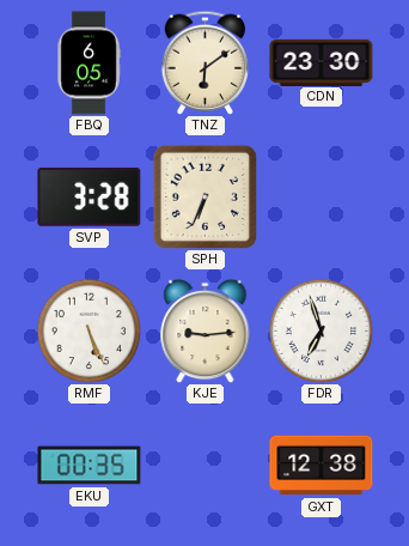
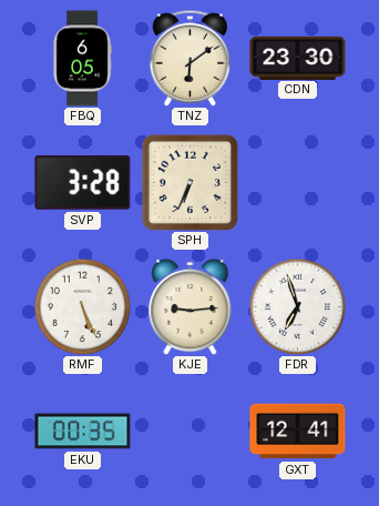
GXT: 12:38 -> 12:41
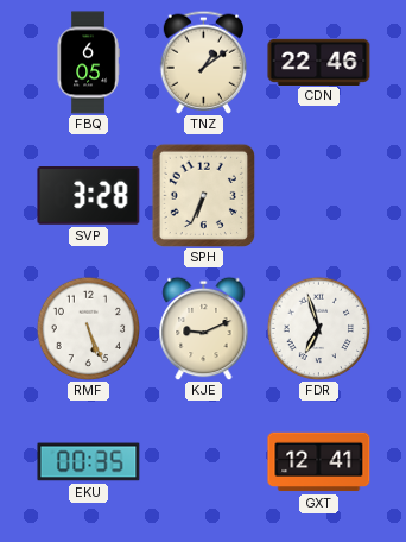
TNZ: 6:09 -> 1:09
CDN: 23:30 -> 22:46
KJE: 9:14 -> 9:11
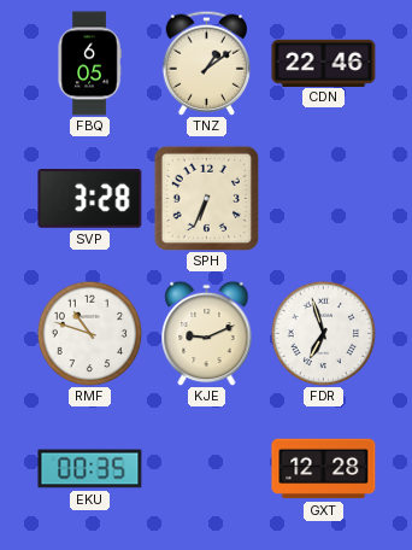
RMF: 5:26 -> 10:48
GXT: 12:41 -> 12:28
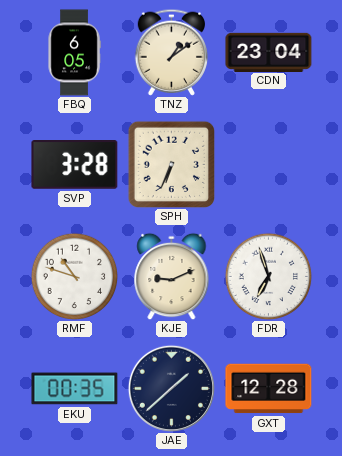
CDN: 22:46 -> 23:04
JAE: none -> 1:38
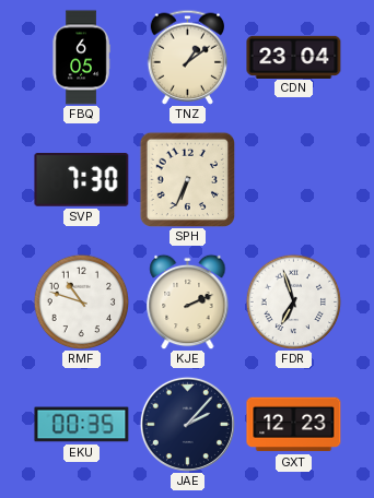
SVP: 3:28 -> 7:30
KJE: 9:11 -> 2:11
JAE: 1:38 -> 2:07
GXT: 12:28 -> 12:23
